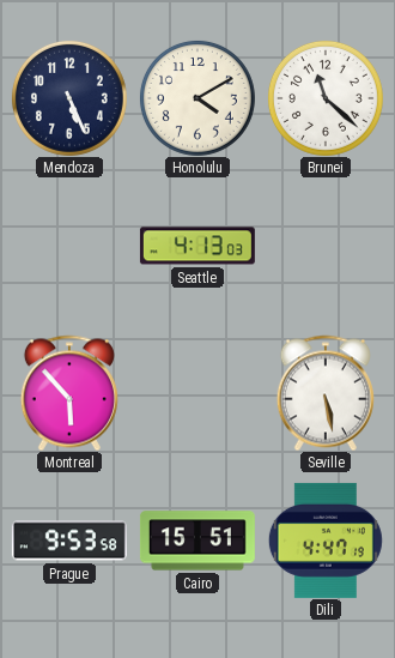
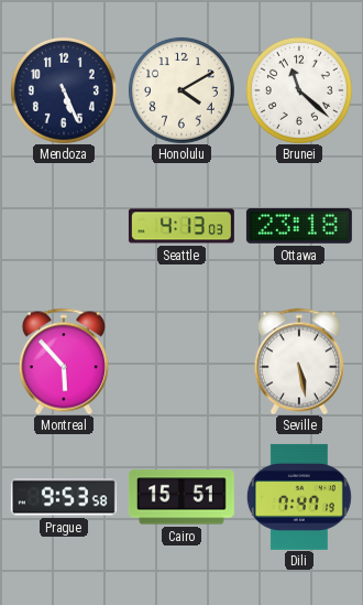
Ottawa: none -> 23:18
Dili: 4:47 -> 7:47
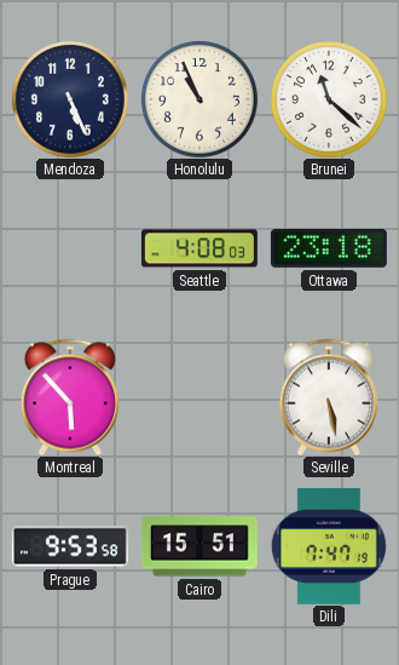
Honolulu: 4:10 -> 10:56
Seattle: 4:13 -> 4:08
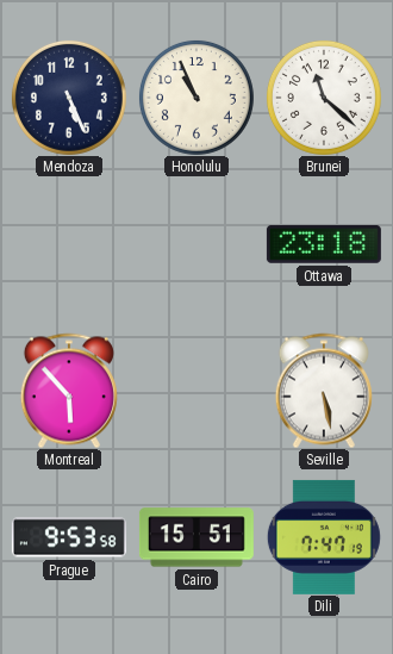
Seattle: 4:08 -> none
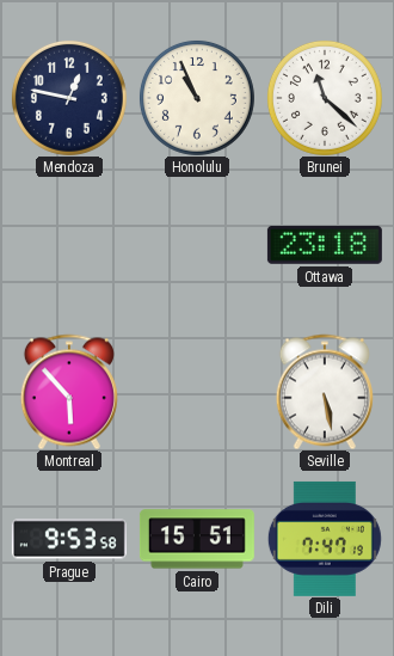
Mendoza: 5:26 -> 12:47
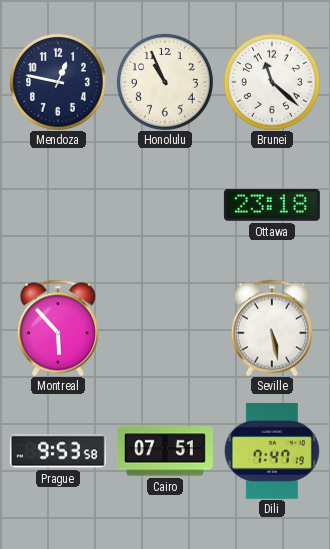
Cairo: 15:51 -> 07:51
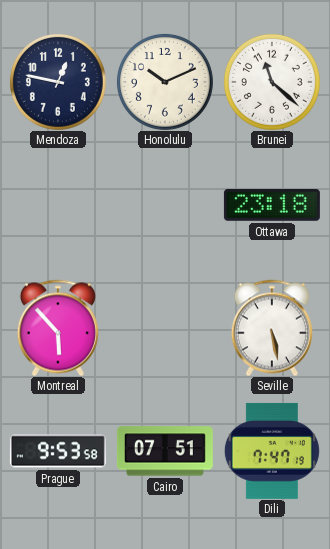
Honolulu: 10:56 -> 10:11
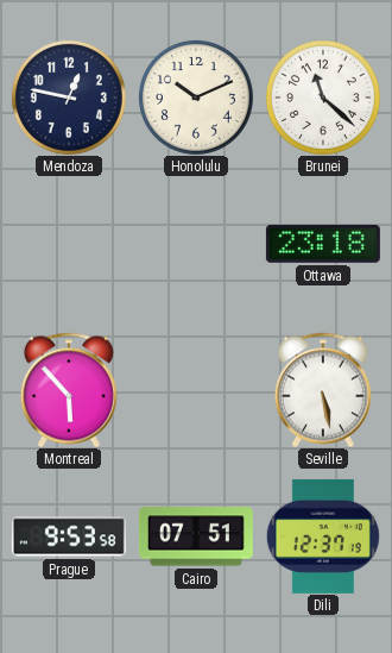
Dili: 7:47 -> 12:37
